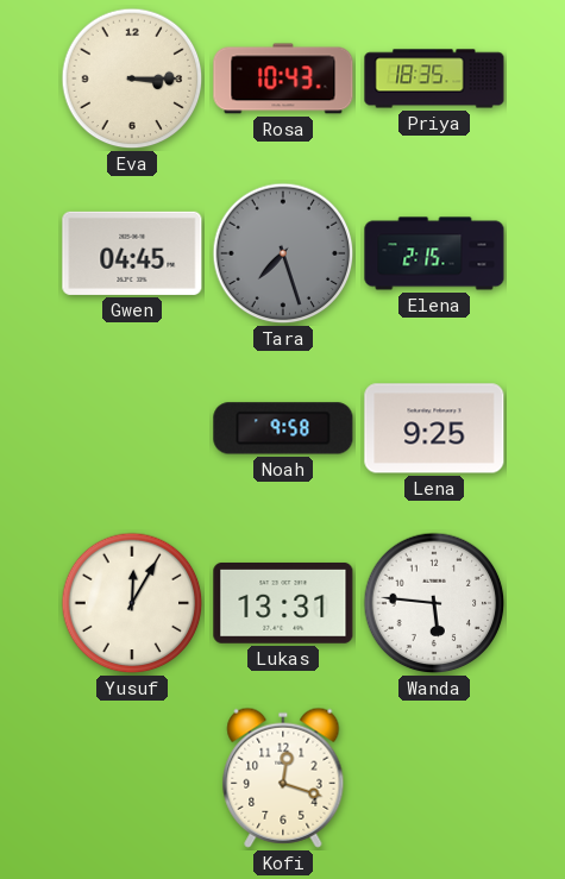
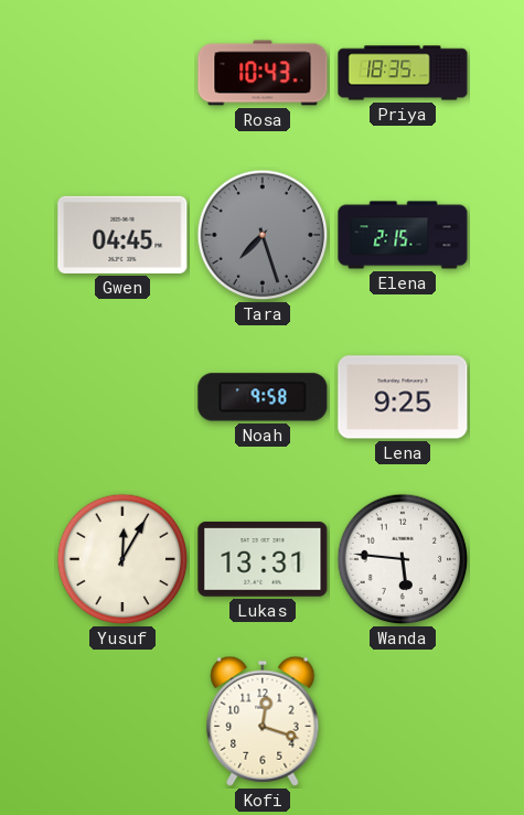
Eva: 3:15 -> none
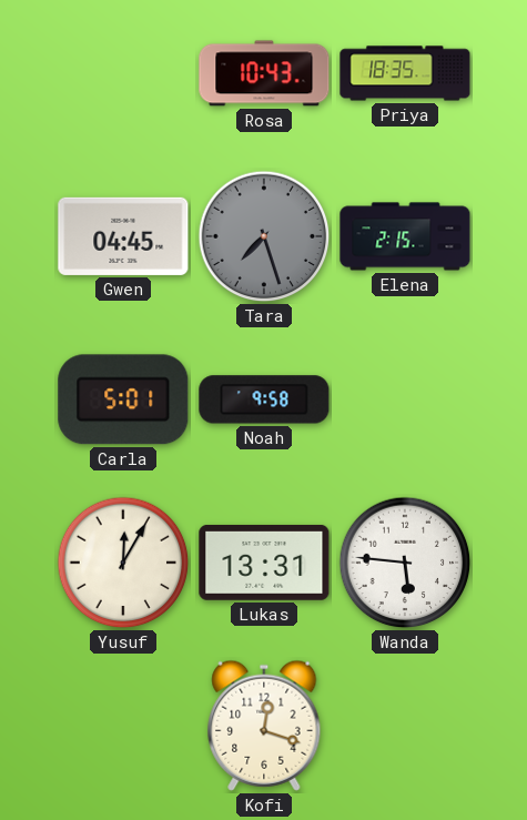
Carla: none -> 5:01
Lena: 9:25 -> none
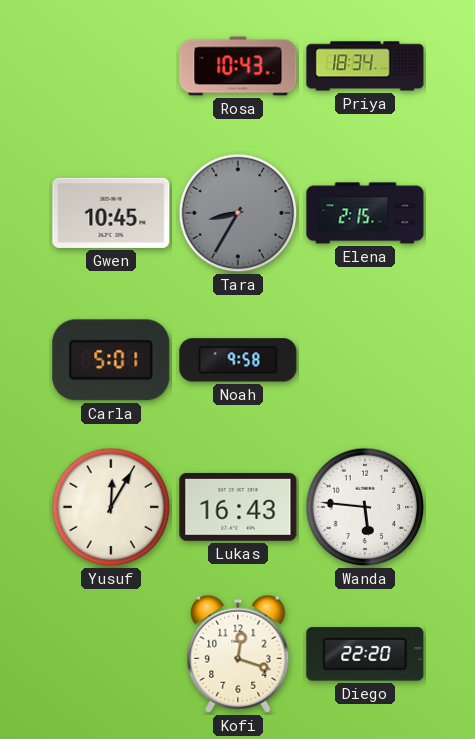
Priya: 18:35 -> 18:34
Gwen: 04:45 -> 10:45
Tara: 7:27 -> 8:35
Lukas: 13:31 -> 16:43
Diego: none -> 22:20
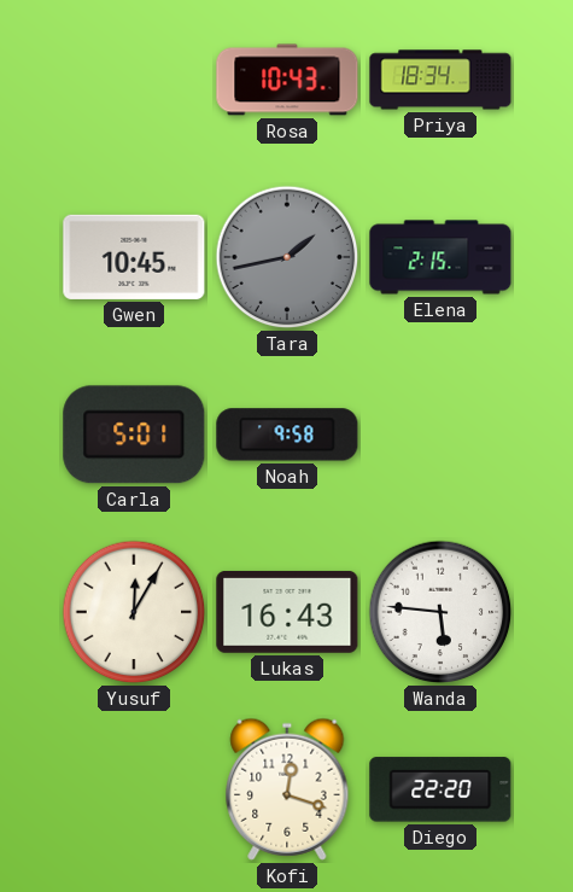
Tara: 8:35 -> 1:43
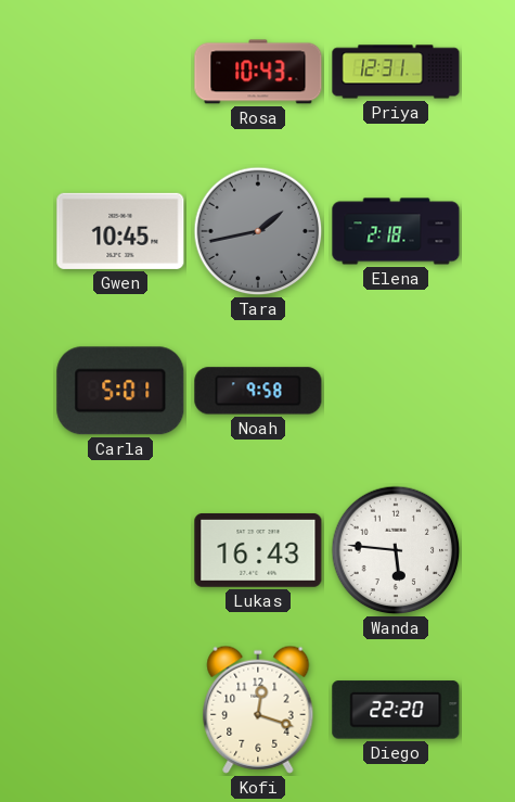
Priya: 18:34 -> 12:31
Elena: 2:15 -> 2:18
Yusuf: 12:05 -> none
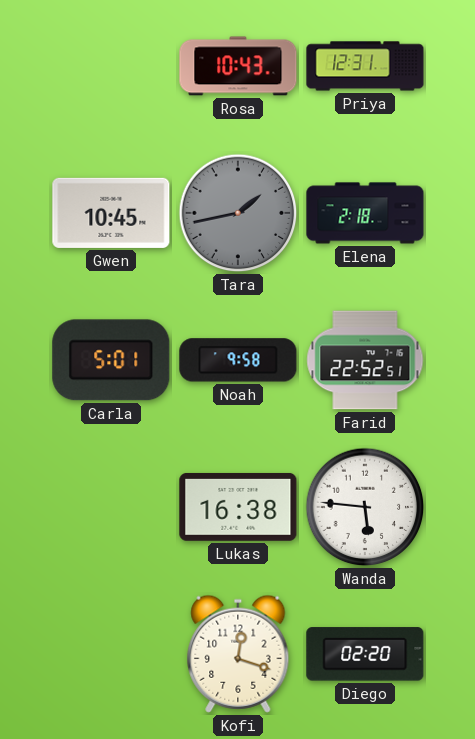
Farid: none -> 22:52
Lukas: 16:43 -> 16:38
Diego: 22:20 -> 02:20
